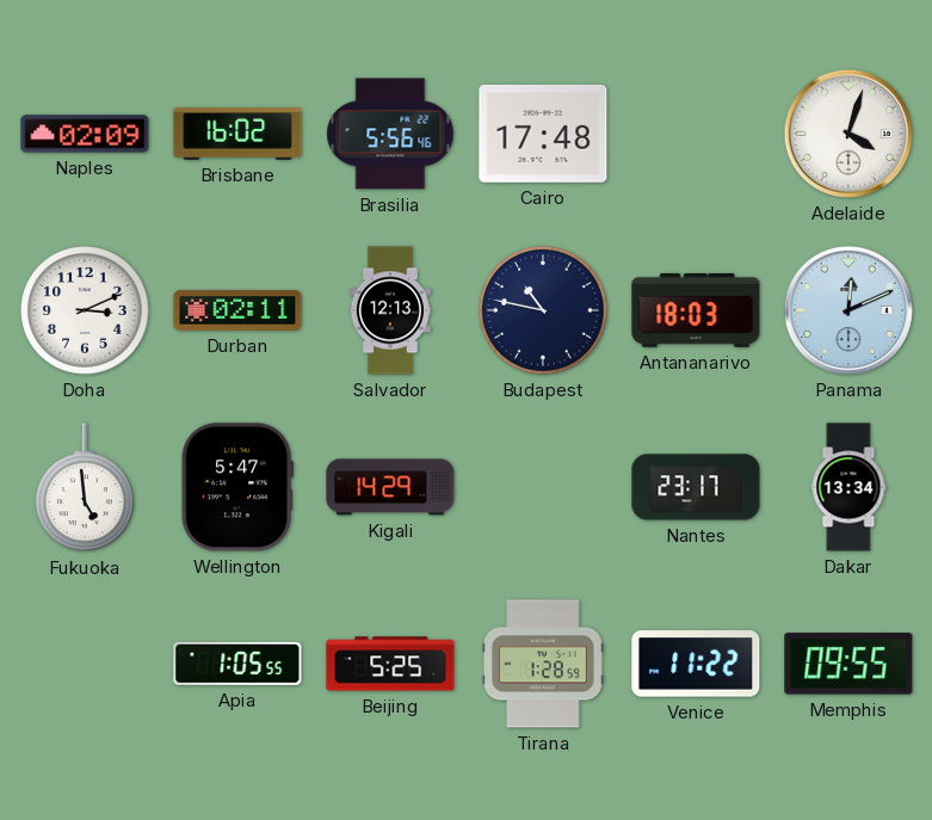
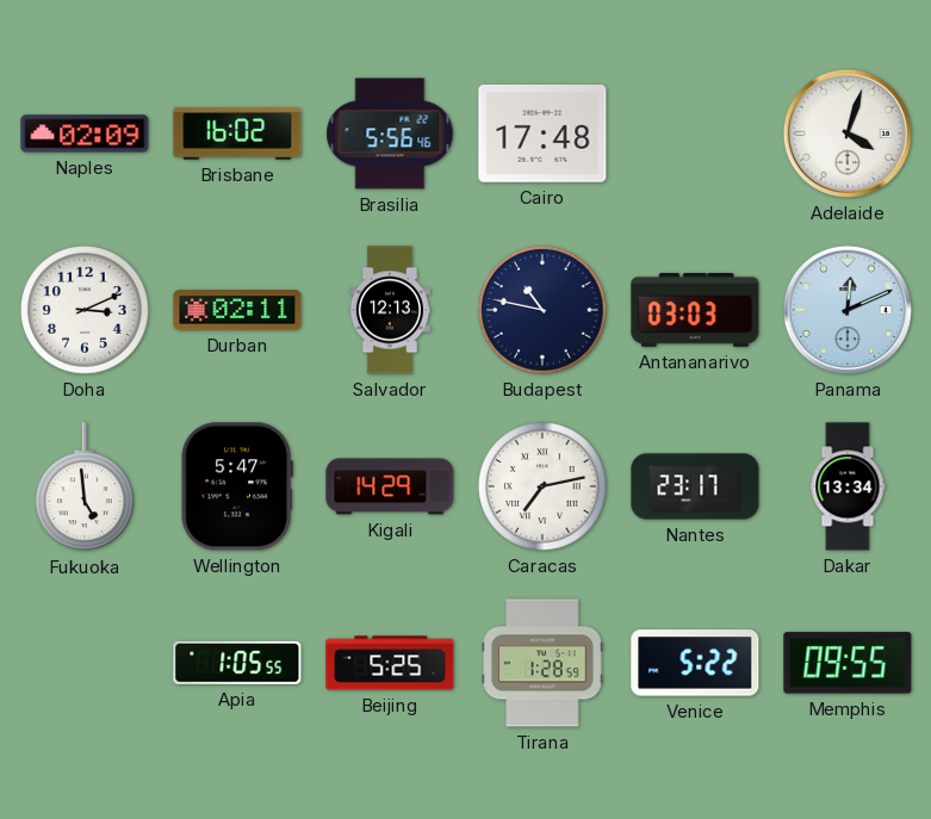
Antananarivo: 18:03 -> 03:03
Caracas: none -> 7:13
Venice: 11:22 -> 5:22
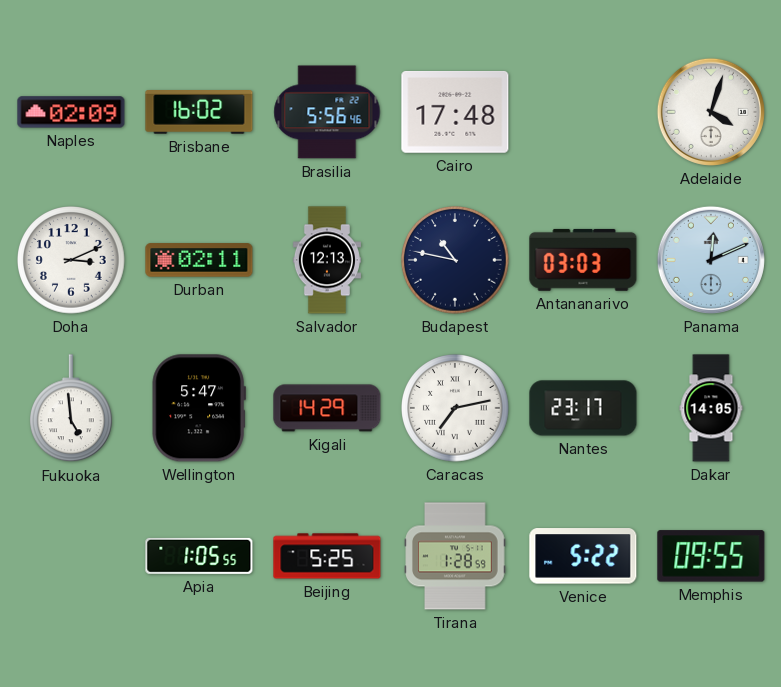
Dakar: 13:34 -> 14:05
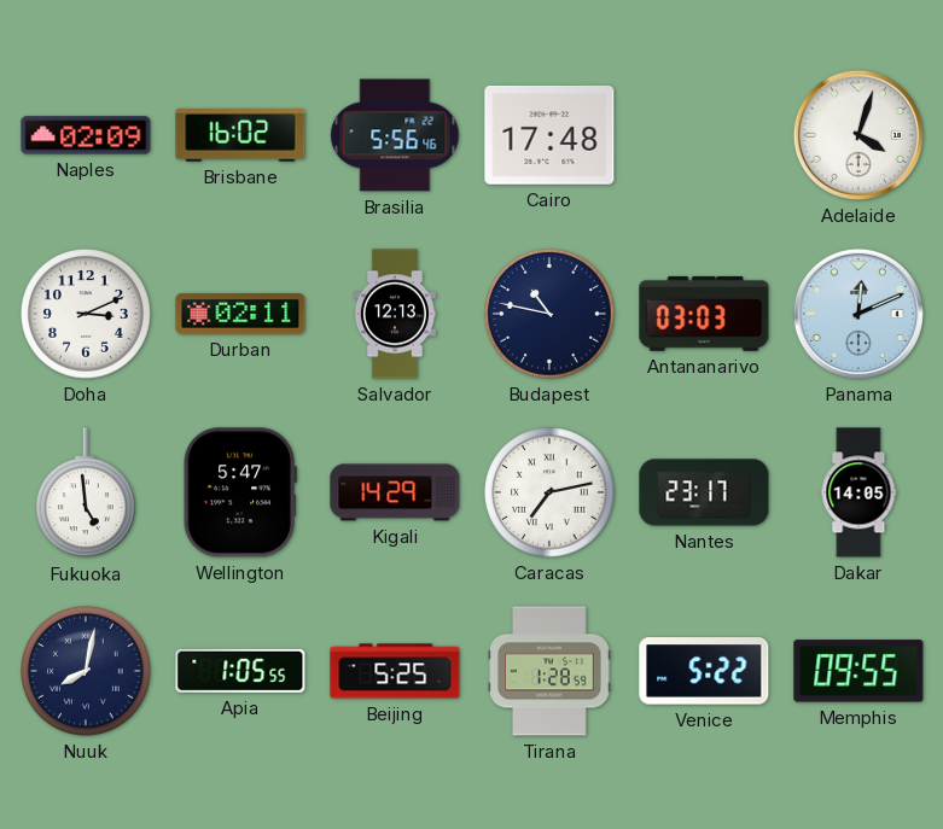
Nuuk: none -> 8:02
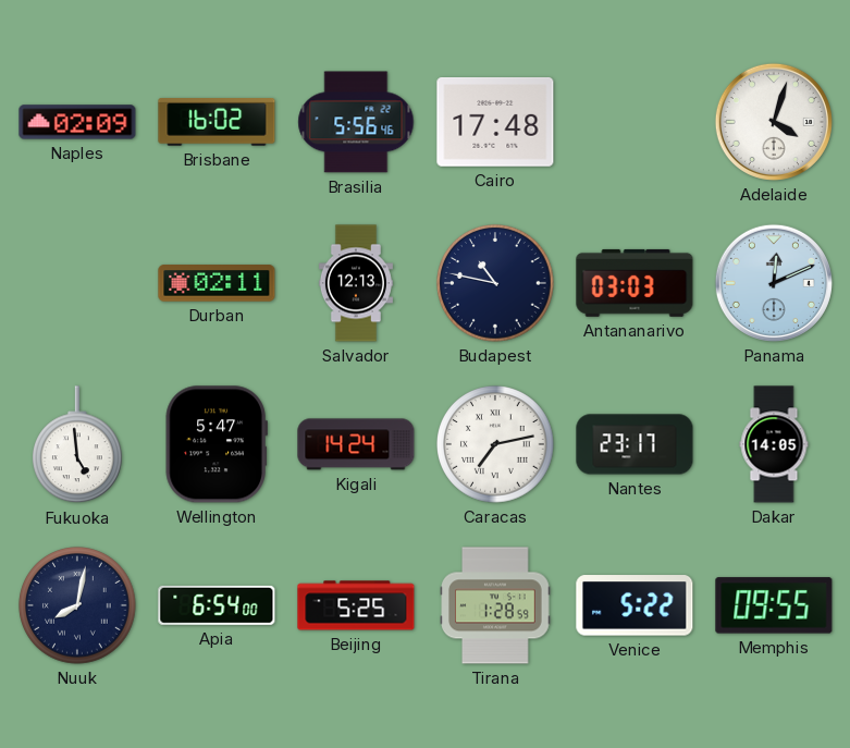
Doha: 3:11 -> none
Kigali: 14:29 -> 14:24
Apia: 1:05 -> 6:54
